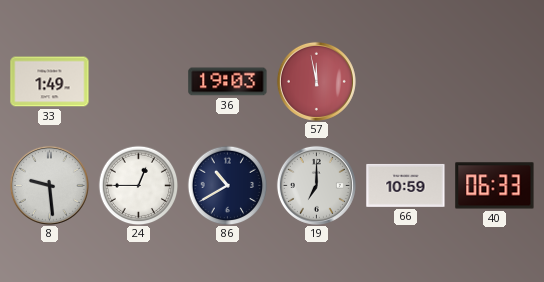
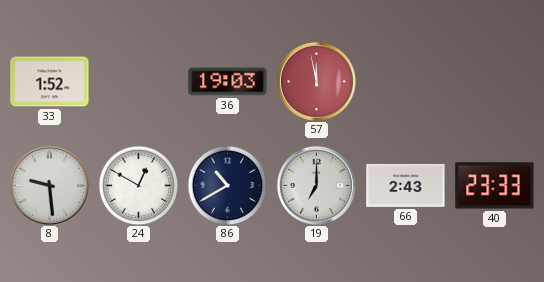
33: 1:49 -> 1:52
24: 12:45 -> 12:50
66: 10:59 -> 2:43
40: 06:33 -> 23:33
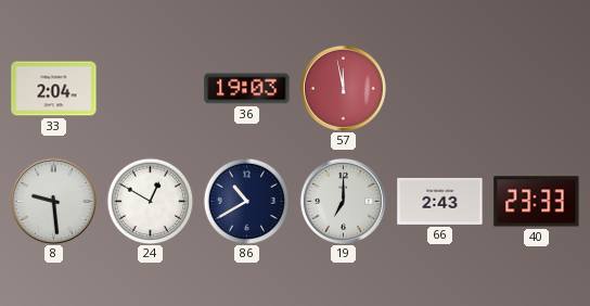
33: 1:52 -> 2:04
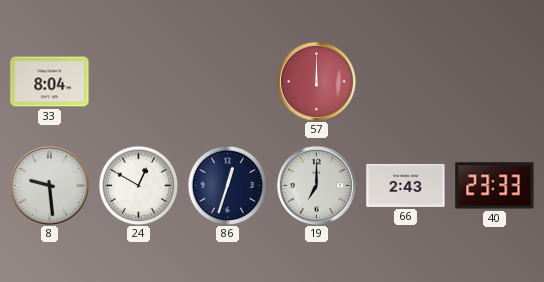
33: 2:04 -> 8:04
36: 19:03 -> none
57: 11:58 -> 12:00
86: 10:40 -> 12:33
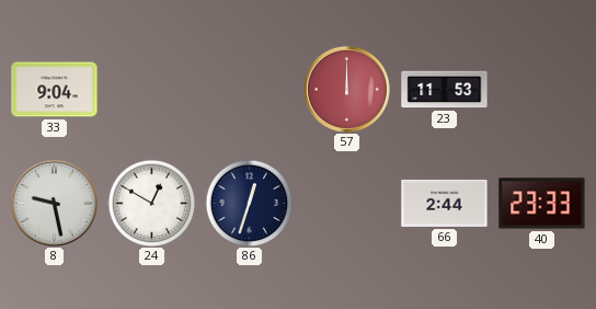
33: 8:04 -> 9:04
23: none -> 11:53
8: 9:29 -> 9:28
19: 7:00 -> none
66: 2:43 -> 2:44
